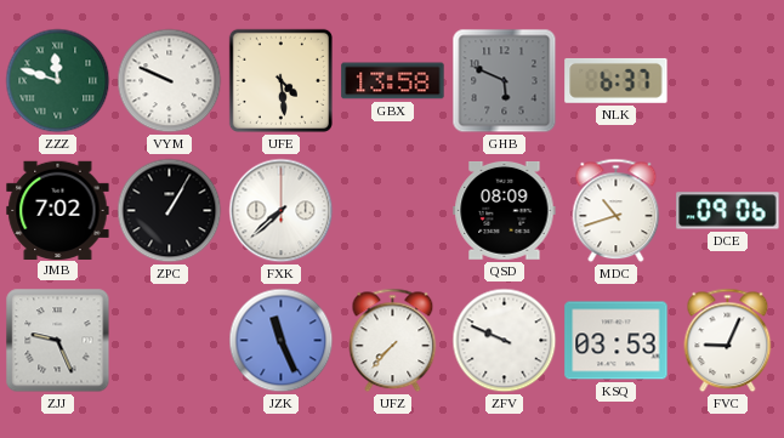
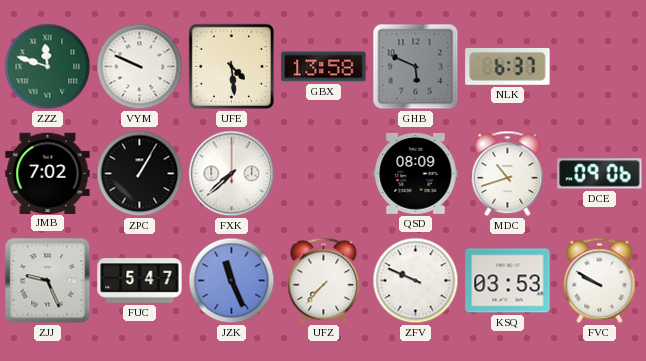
FUC: none -> 5:47
FVC: 9:04 -> 9:50
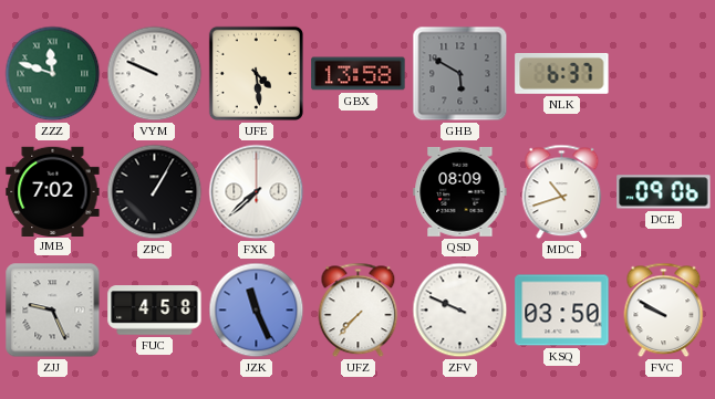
GHB: 5:49 -> 5:50
FUC: 5:47 -> 4:58
KSQ: 03:53 -> 03:50
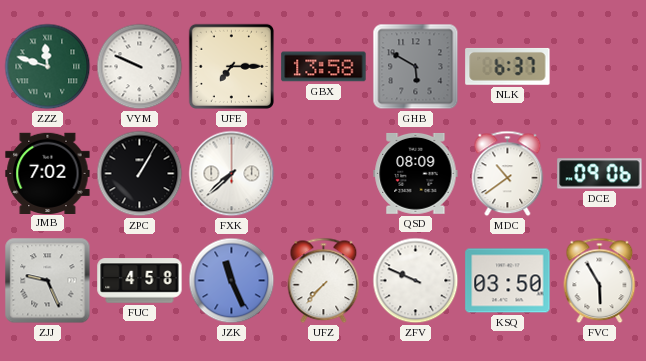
UFE: 4:29 -> 7:15
MDC: 10:42 -> 10:39
FVC: 9:50 -> 5:55
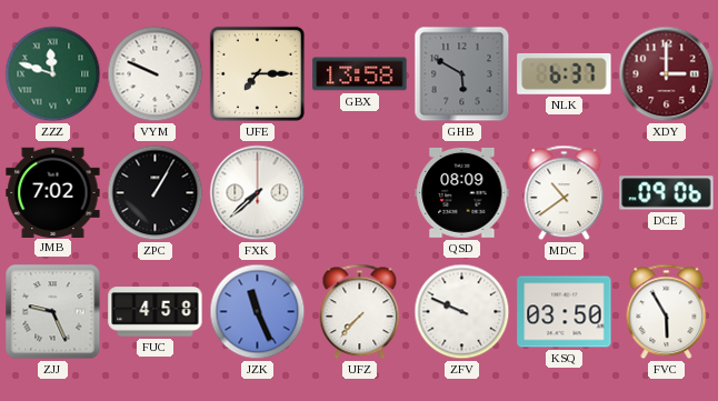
XDY: none -> 3:00
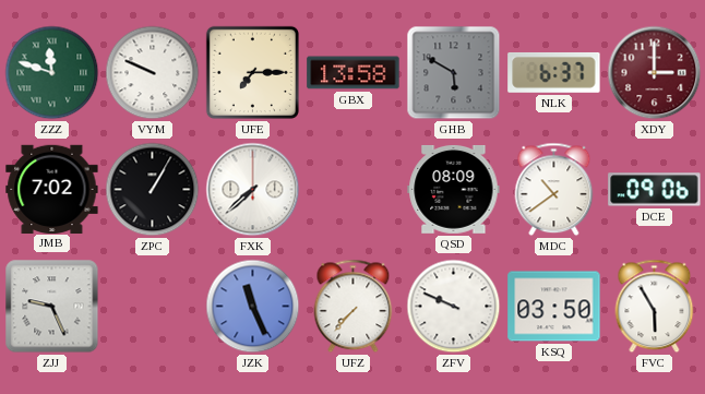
FUC: 4:58 -> none
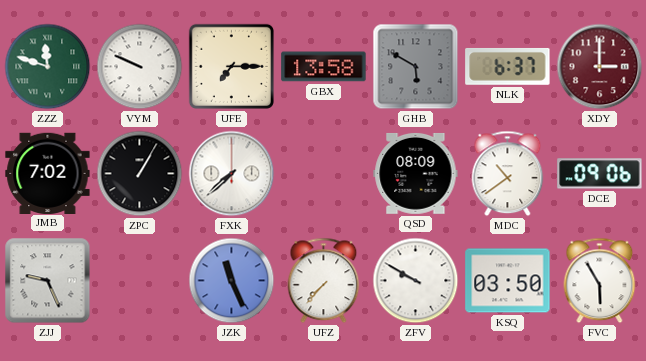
ZFV: 9:49 -> 9:50
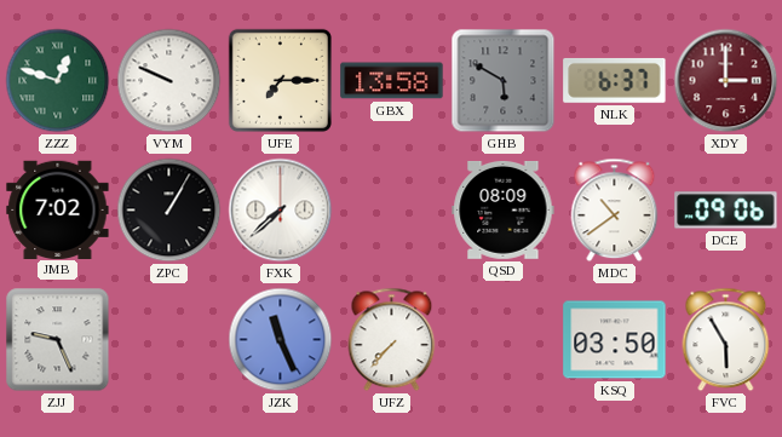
ZZZ: 11:48 -> 12:48
ZFV: 9:50 -> none
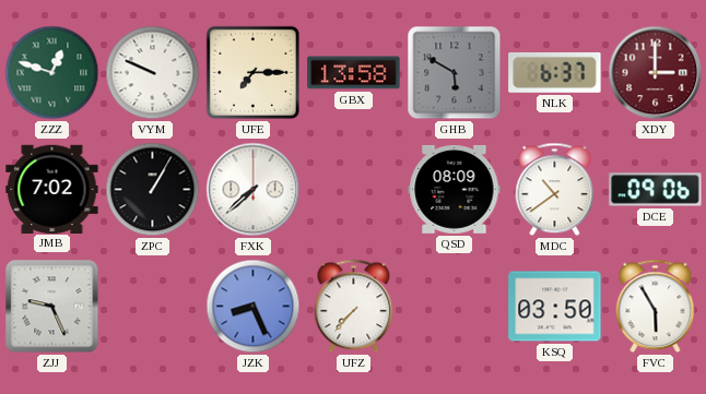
JZK: 11:26 -> 8:26
